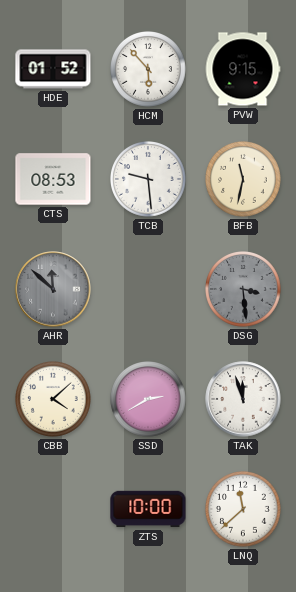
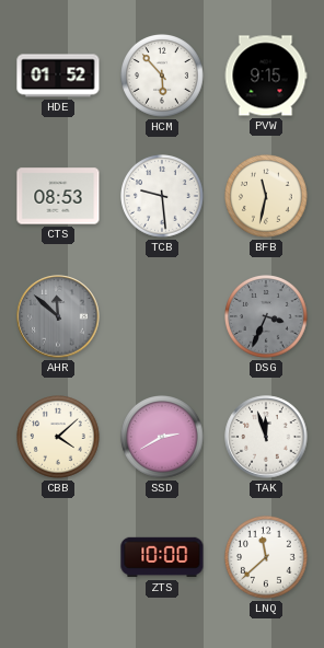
DSG: 3:29 -> 3:34
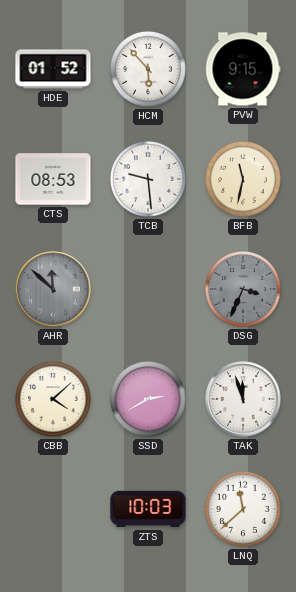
ZTS: 10:00 -> 10:03
